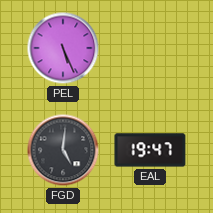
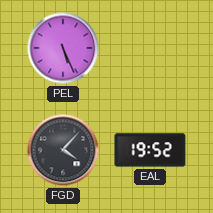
FGD: 5:01 -> 4:07
EAL: 19:47 -> 19:52
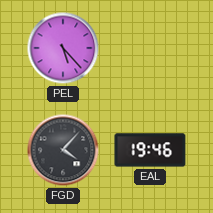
PEL: 5:26 -> 5:23
EAL: 19:52 -> 19:46
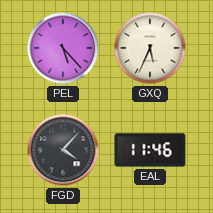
GXQ: none -> 5:34
EAL: 19:46 -> 11:46
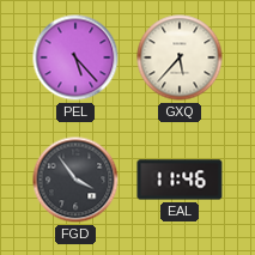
GXQ: 5:34 -> 5:37
FGD: 4:07 -> 3:54
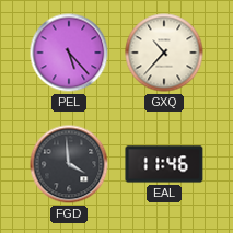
GXQ: 5:37 -> 10:37
FGD: 3:54 -> 3:59
